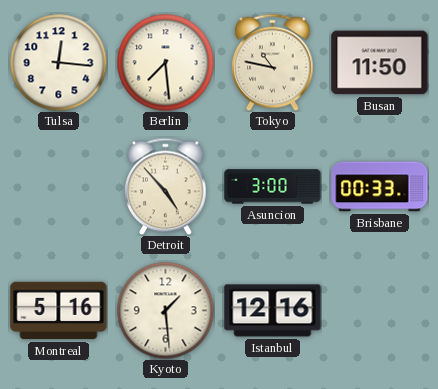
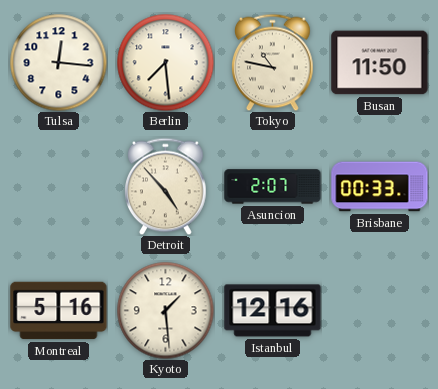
Asuncion: 3:00 -> 2:07
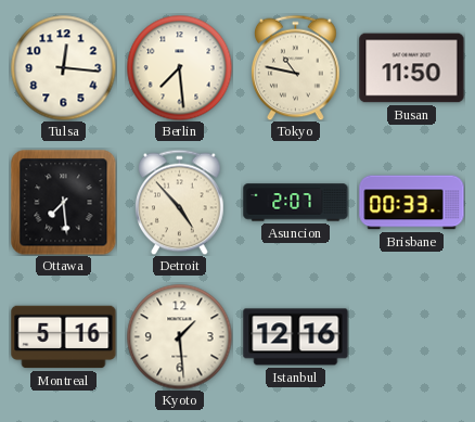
Ottawa: none -> 7:29
